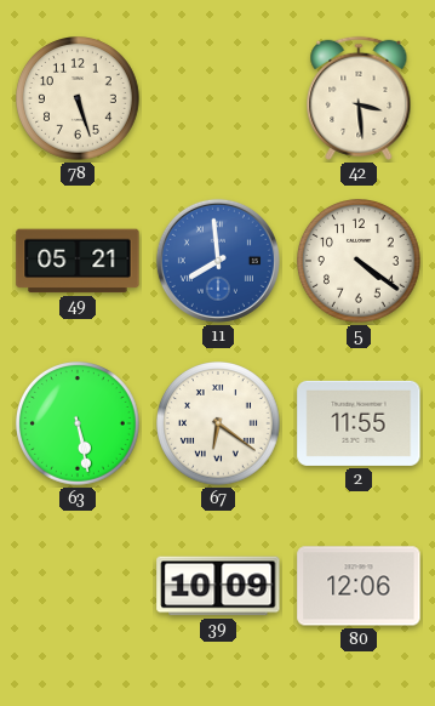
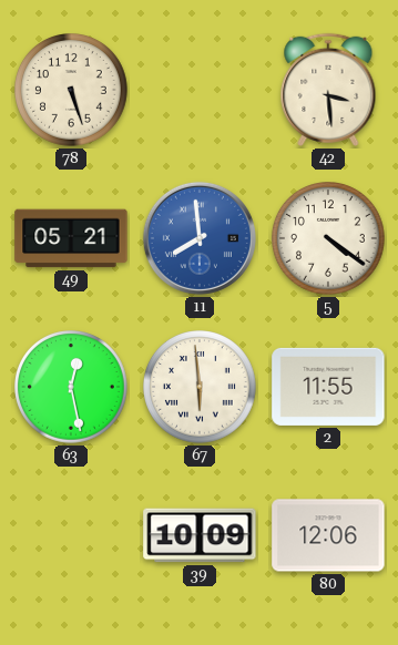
63: 5:28 -> 12:28
67: 6:21 -> 5:59
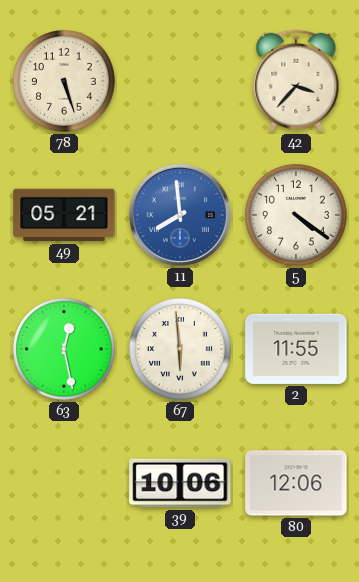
42: 3:29 -> 3:37
39: 10:09 -> 10:06
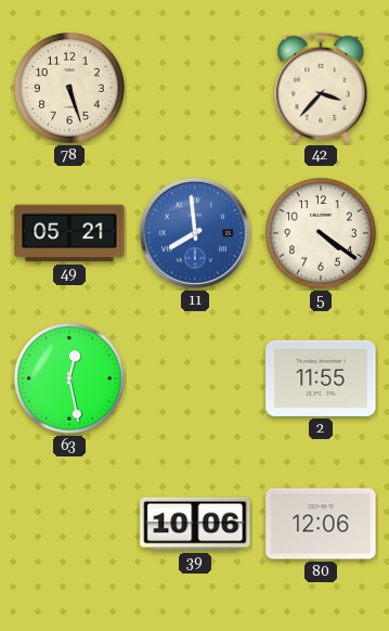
67: 5:59 -> none
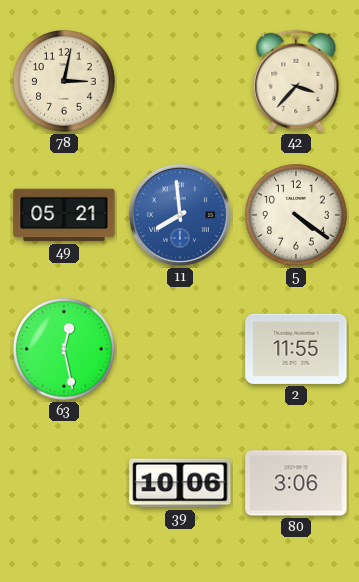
78: 5:27 -> 3:02
80: 12:06 -> 3:06
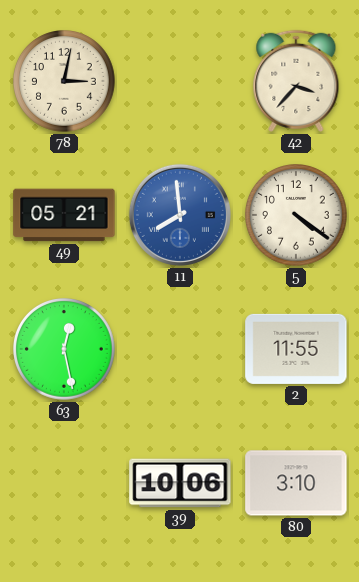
80: 3:06 -> 3:10
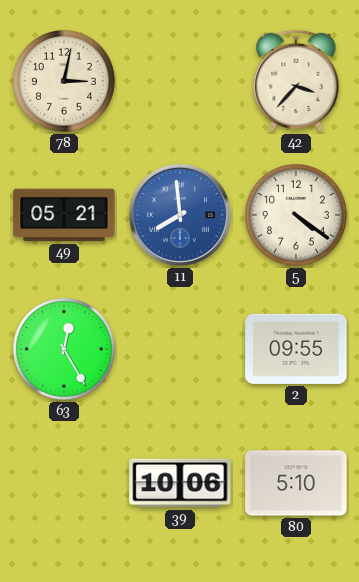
63: 12:28 -> 12:25
2: 11:55 -> 09:55
80: 3:10 -> 5:10
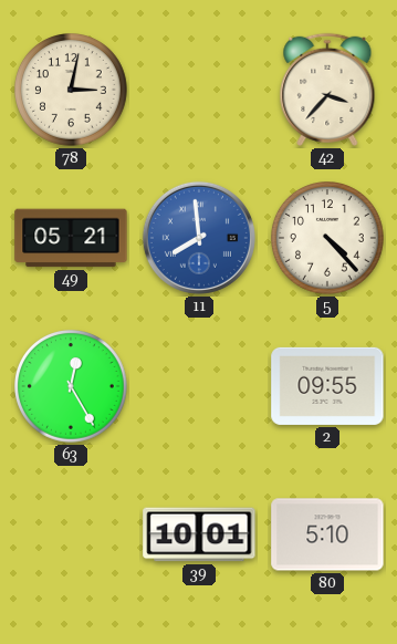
5: 4:21 -> 4:23
39: 10:06 -> 10:01
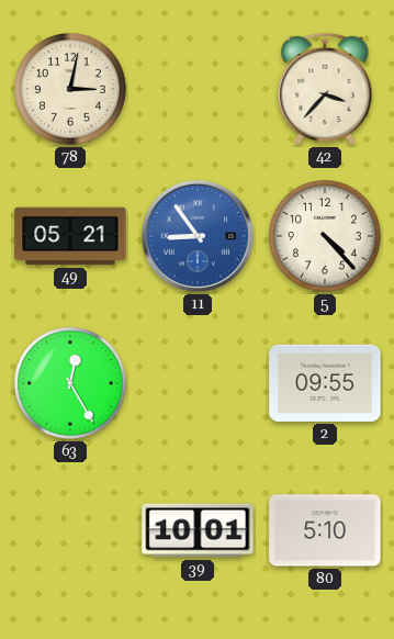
11: 7:59 -> 8:54
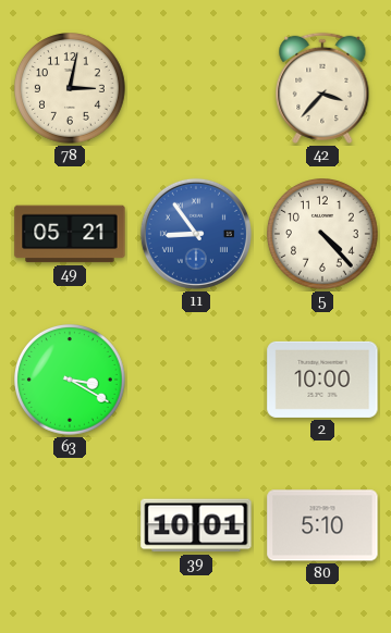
63: 12:25 -> 3:20
2: 09:55 -> 10:00
